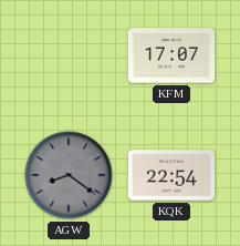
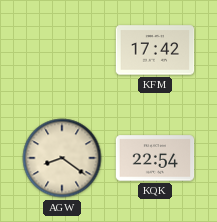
KFM: 17:07 -> 17:42
AGW dial: grey -> cream
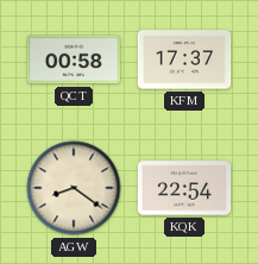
QCT: none -> 00:58
KFM: 17:42 -> 17:37
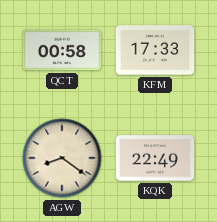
KFM: 17:37 -> 17:33
KQK: 22:54 -> 22:49
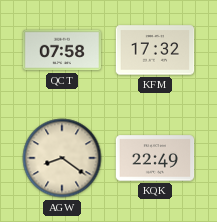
QCT: 00:58 -> 07:58
KFM: 17:33 -> 17:32
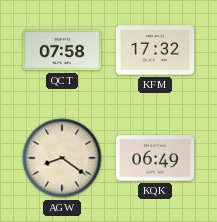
KQK: 22:49 -> 06:49
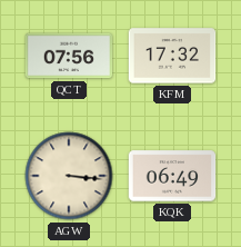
QCT: 07:58 -> 07:56
AGW: 8:21 -> 3:16
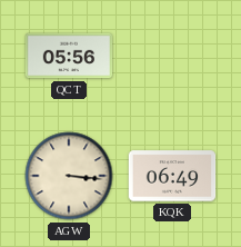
QCT: 07:56 -> 05:56
KFM: 17:32 -> none
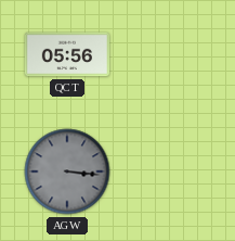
AGW dial: cream -> grey
KQK: 06:49 -> none
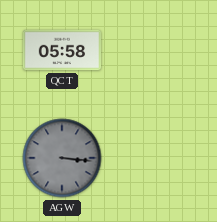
QCT: 05:56 -> 05:58
